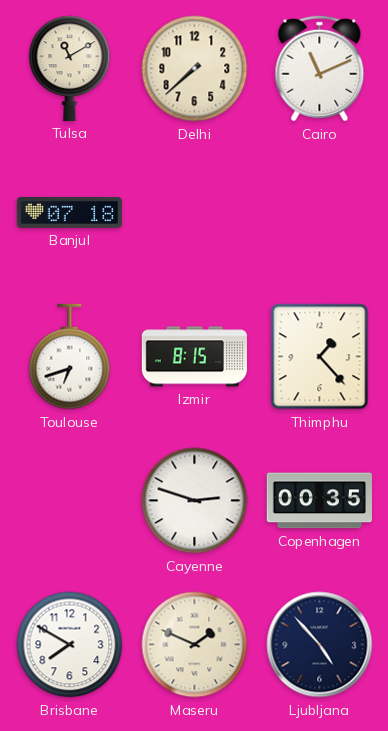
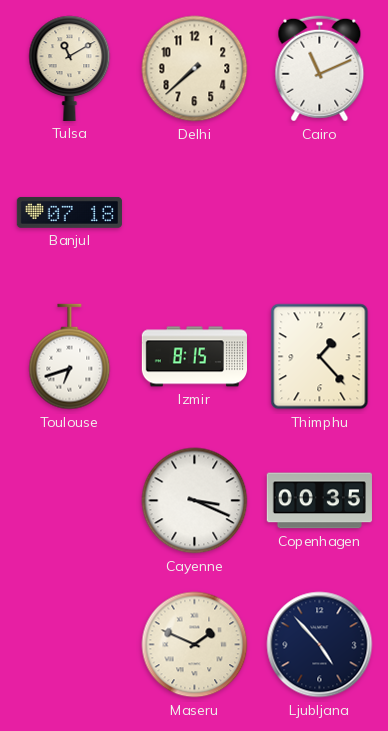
Cayenne: 2:48 -> 3:19
Brisbane: 7:50 -> none
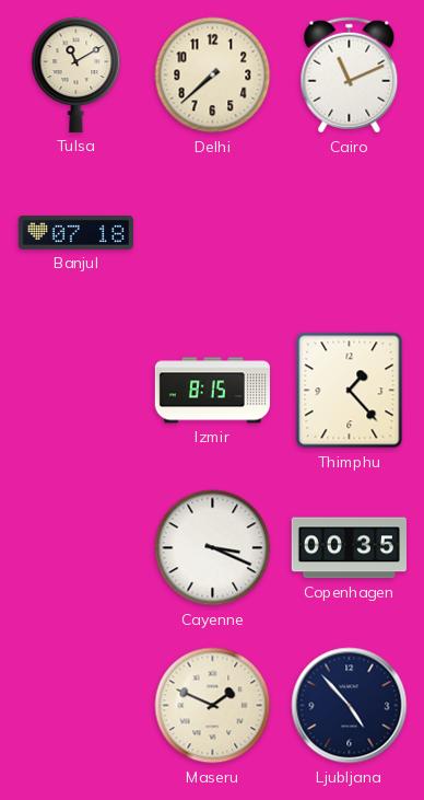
Toulouse: 6:42 -> none
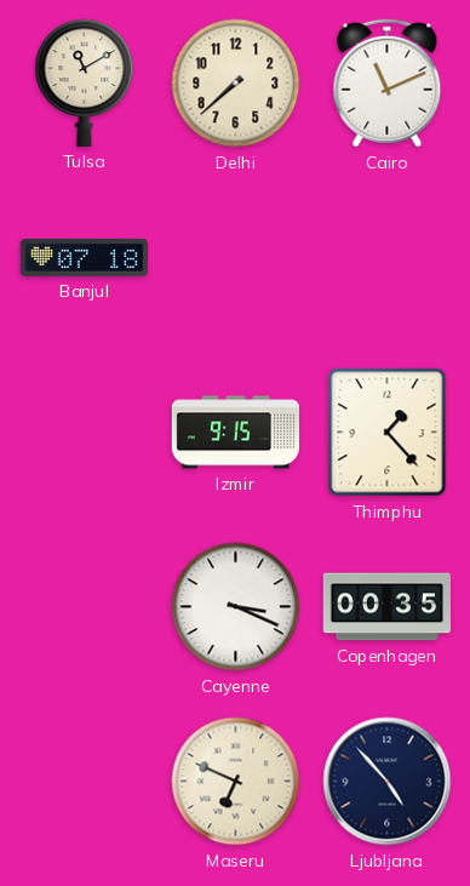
Izmir: 8:15 -> 9:15
Maseru: 1:49 -> 6:49
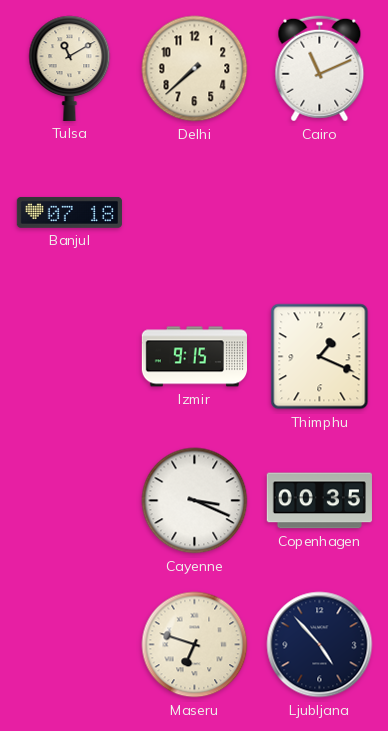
Thimphu: 1:23 -> 1:19
Maseru: 6:49 -> 6:48
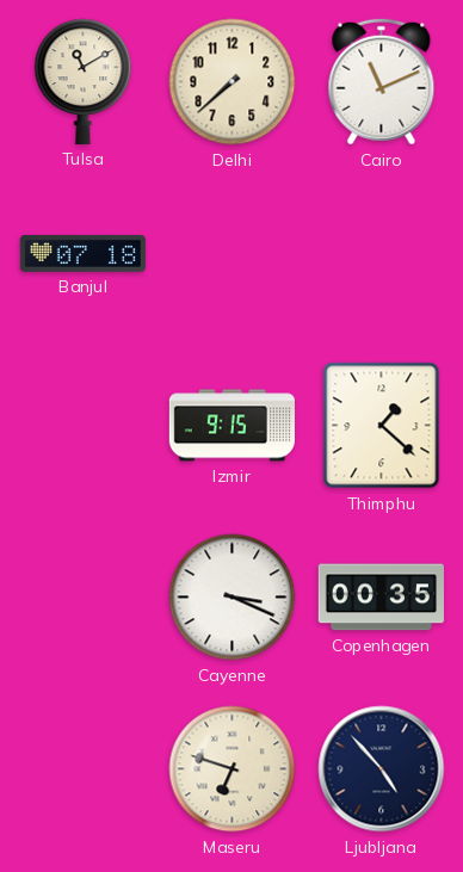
Thimphu: 1:19 -> 1:22
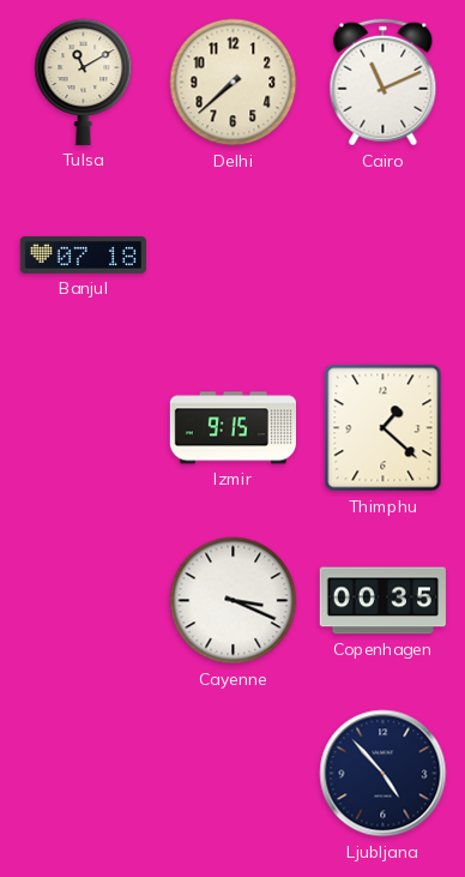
Maseru: 6:48 -> none
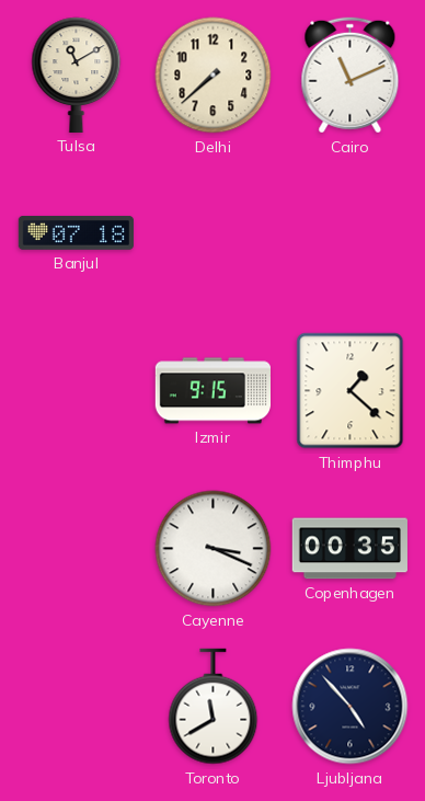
Toronto: none -> 11:40
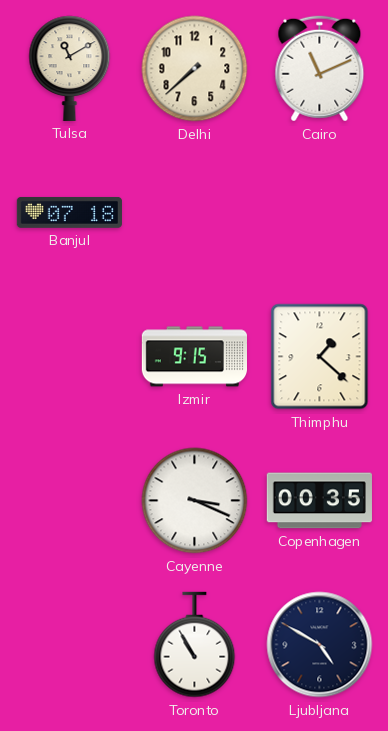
Toronto: 11:40 -> 10:55
Ljubljana: 4:53 -> 4:50
